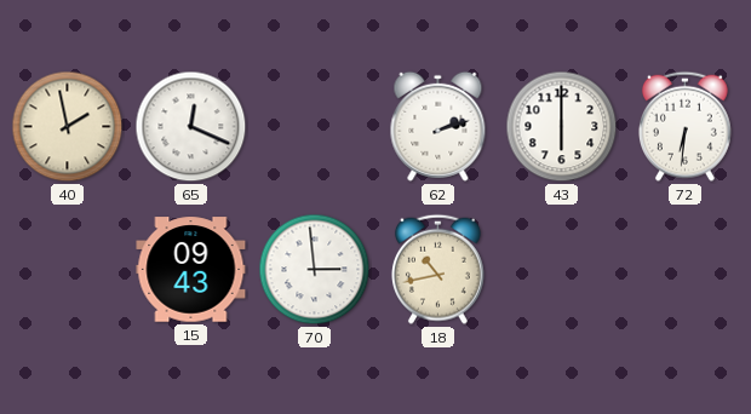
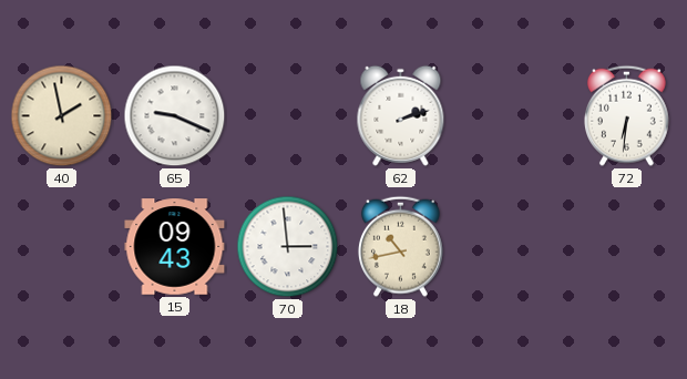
65: 12:19 -> 9:19
43: 6:00 -> none
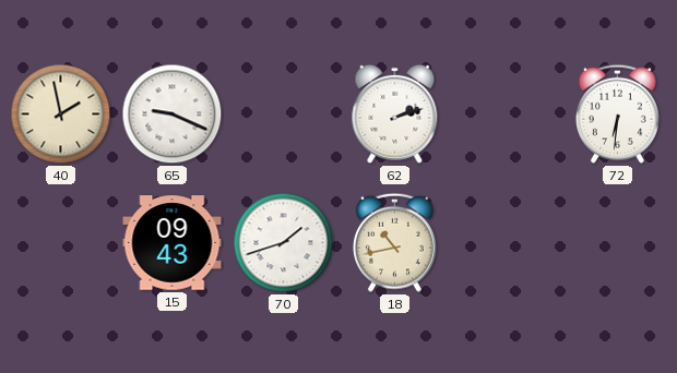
70: 2:59 -> 1:42
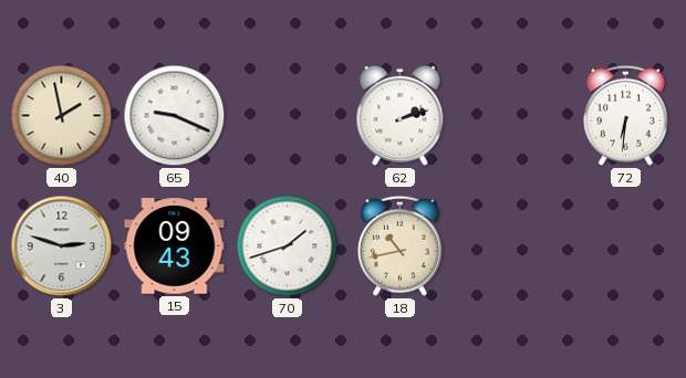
3: none -> 2:48
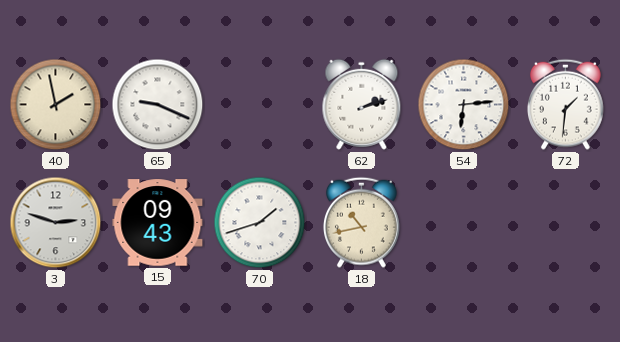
54: none -> 6:14
72: 6:31 -> 1:31
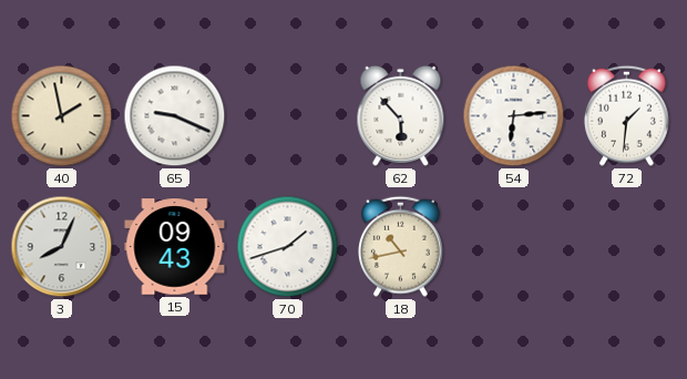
62: 2:12 -> 5:53
3: 2:48 -> 8:04
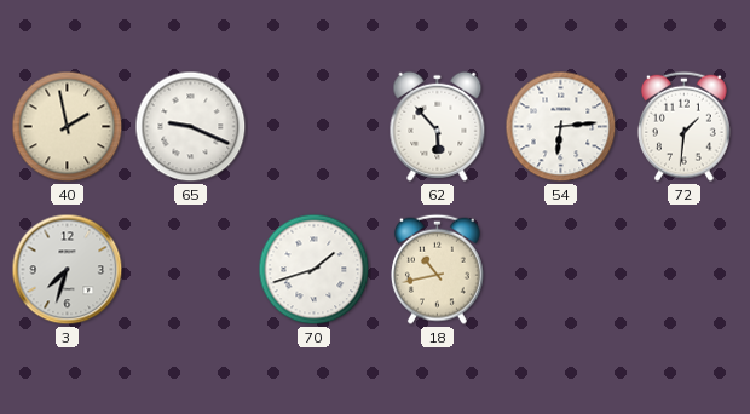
3: 8:04 -> 7:33
15: 09:43 -> none
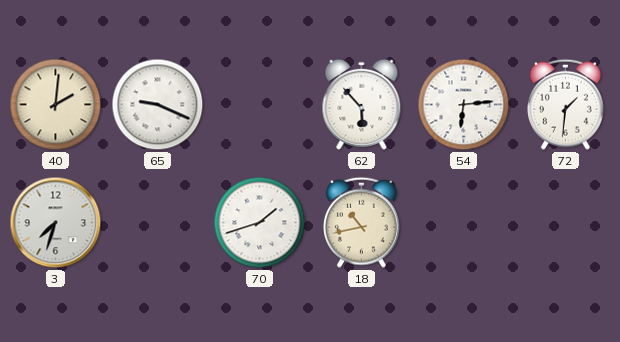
40: 1:58 -> 2:01
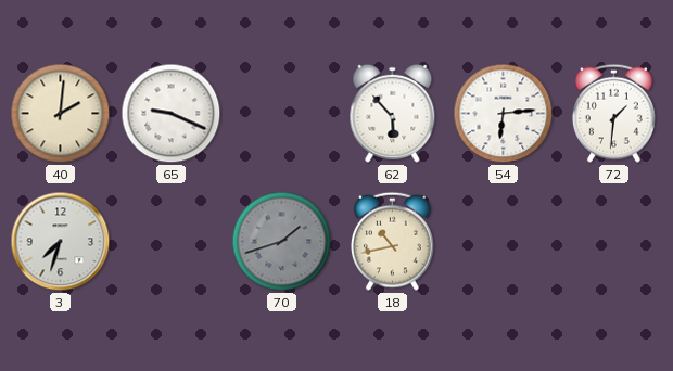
70 dial: white -> grey
